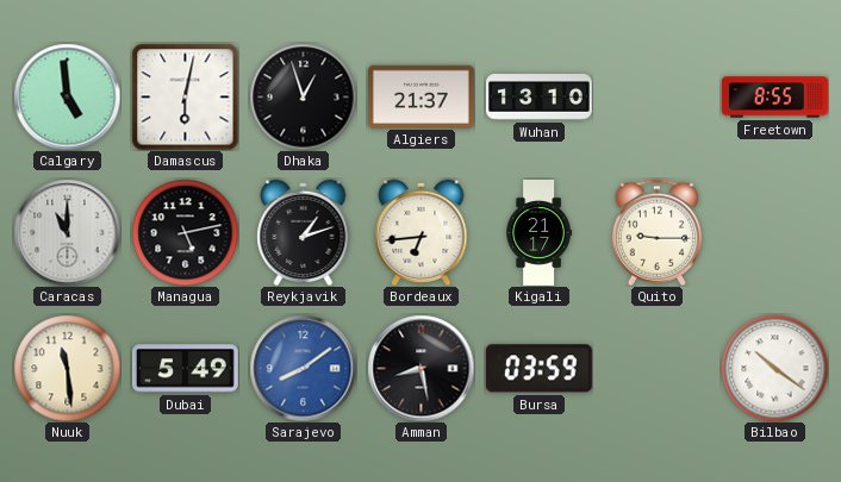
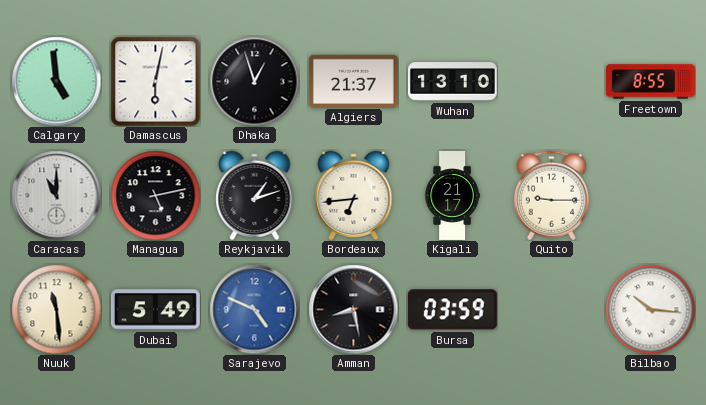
Sarajevo: 8:09 -> 4:49
Bilbao: 10:21 -> 10:16
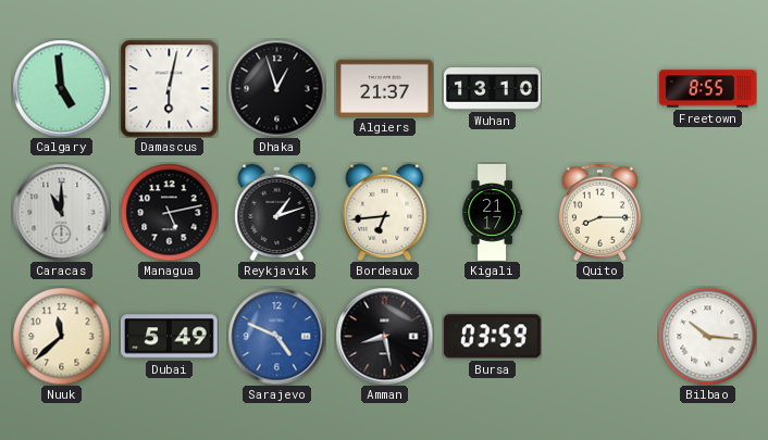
Quito: 9:15 -> 8:15
Nuuk: 11:29 -> 11:38
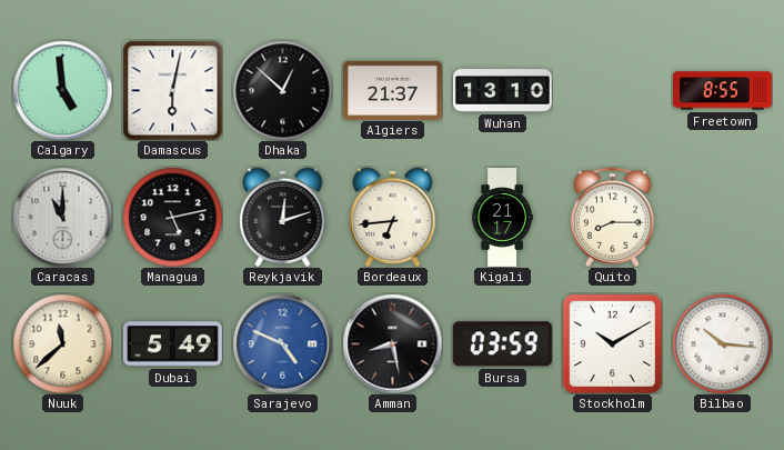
Dhaka: 12:57 -> 12:52
Reykjavik: 1:12 -> 12:12
Stockholm: none -> 10:10
